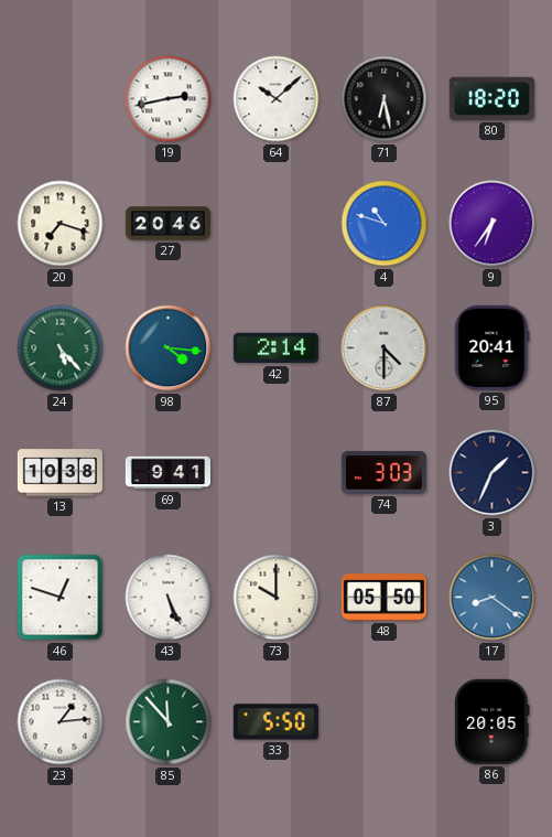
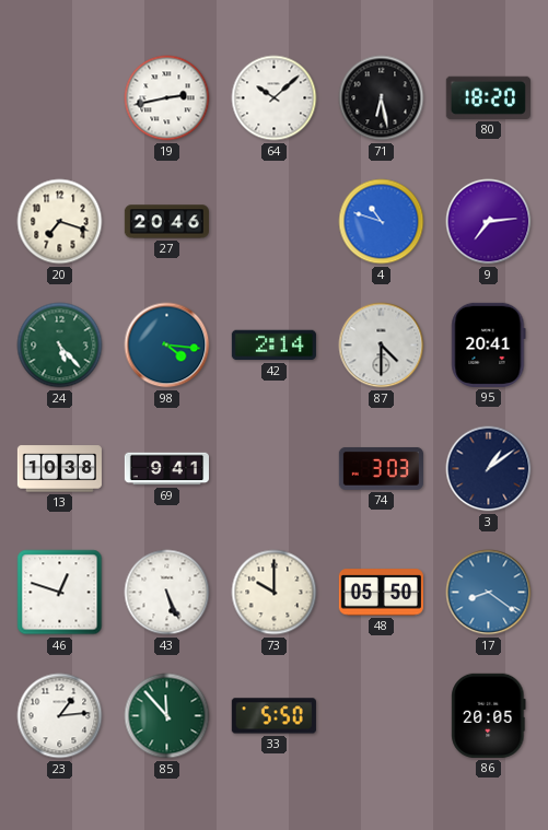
9: 6:36 -> 7:14
3: 1:34 -> 1:09
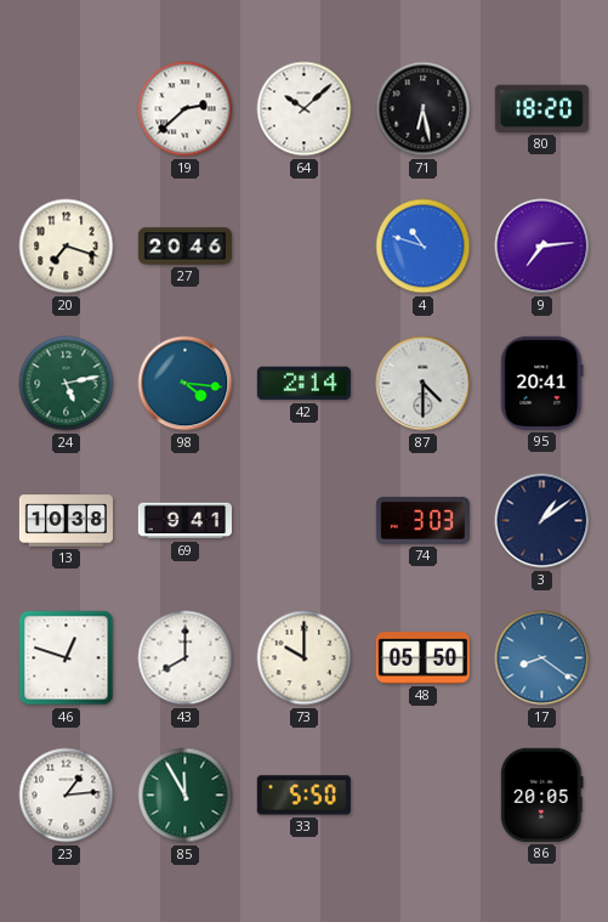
19: 2:43 -> 2:38
24: 5:23 -> 5:13
43: 5:26 -> 8:00
85: 11:53 -> 11:55
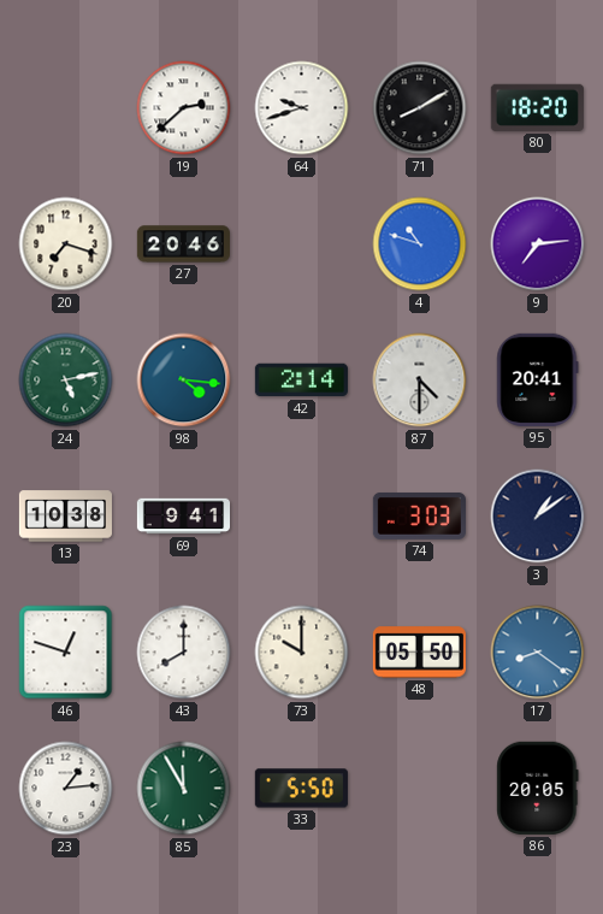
64: 10:08 -> 9:42
71: 6:28 -> 8:10
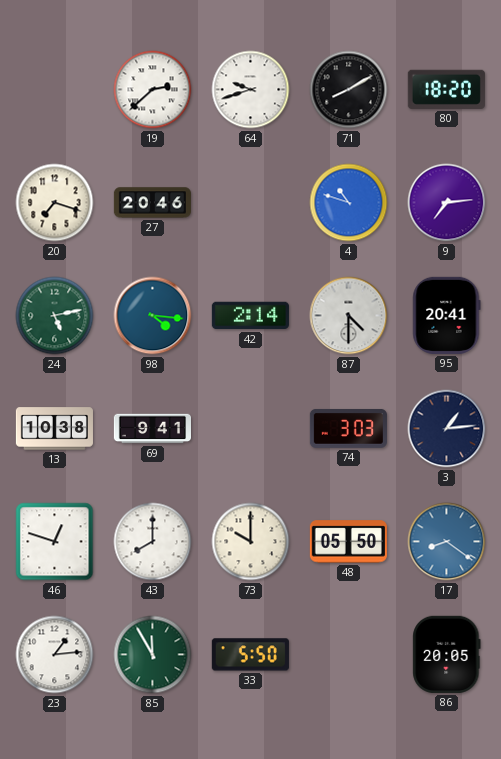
3: 1:09 -> 1:14
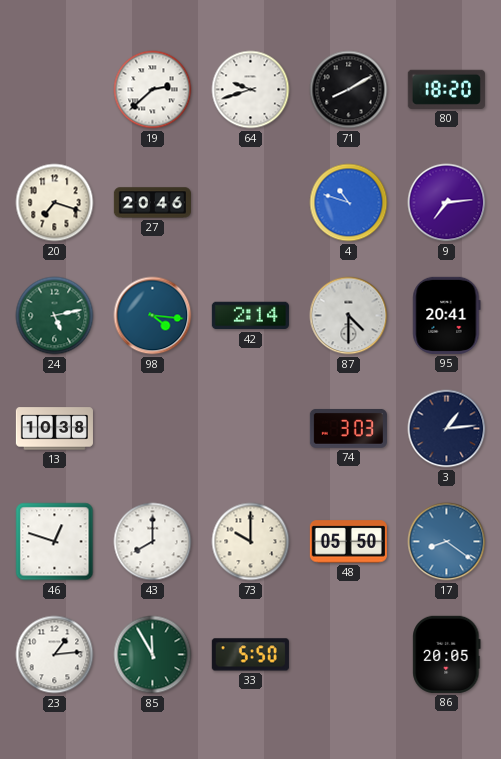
69: 9:41 -> none
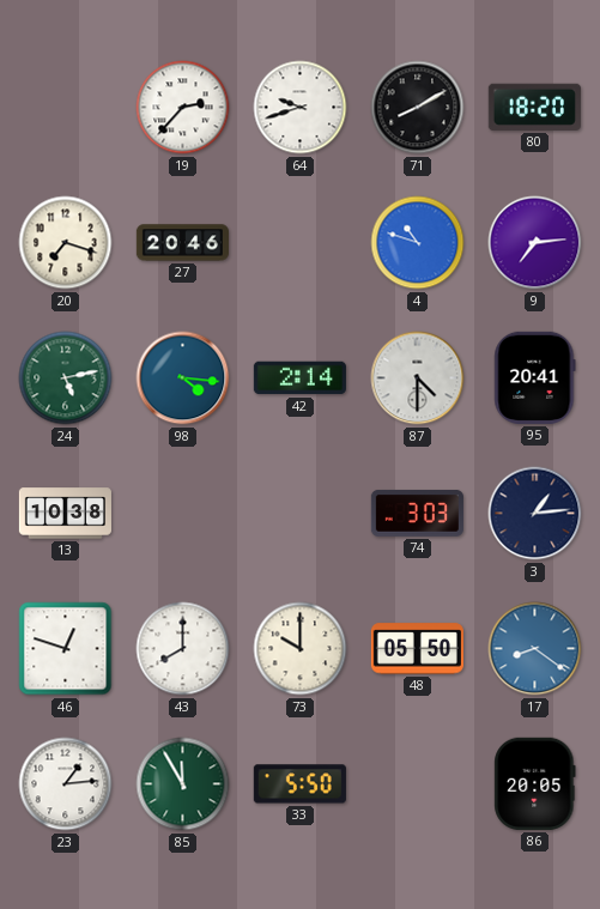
19: 2:38 -> 2:37
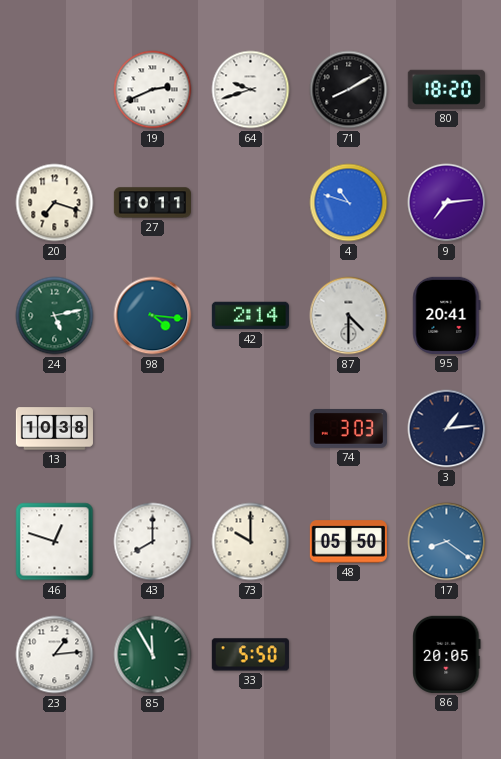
19: 2:37 -> 2:41
27: 20:46 -> 10:11
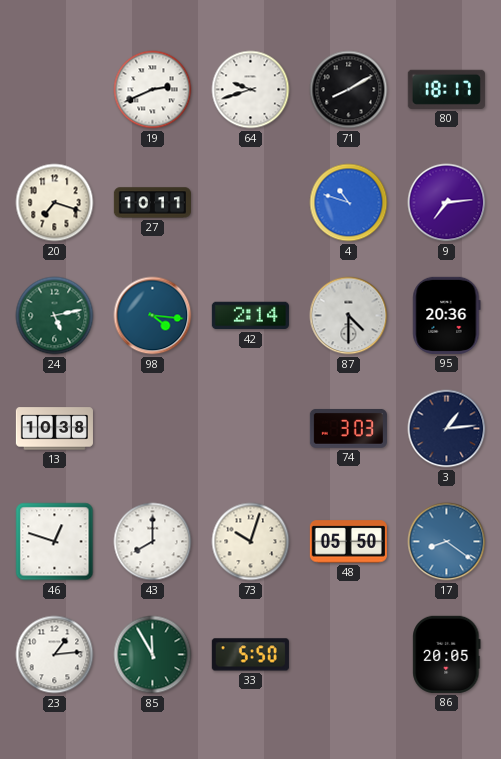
80: 18:20 -> 18:17
95: 20:41 -> 20:36
73: 10:00 -> 10:03
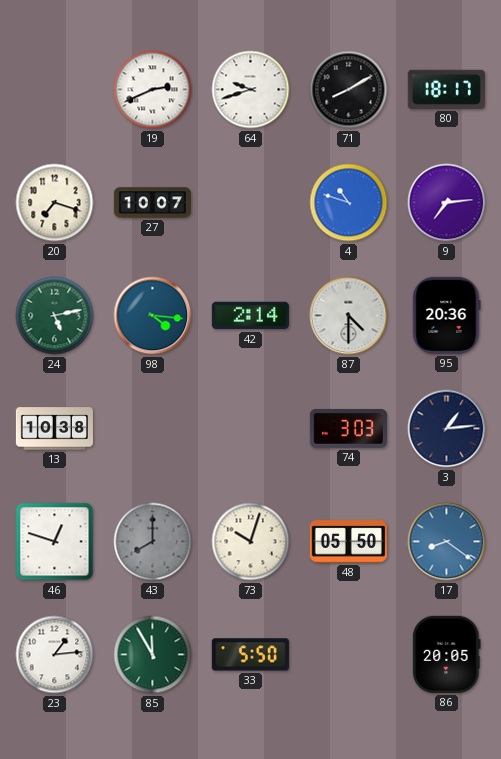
27: 10:11 -> 10:07
43 dial: white -> grey
